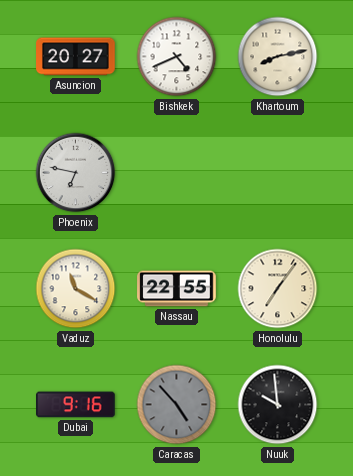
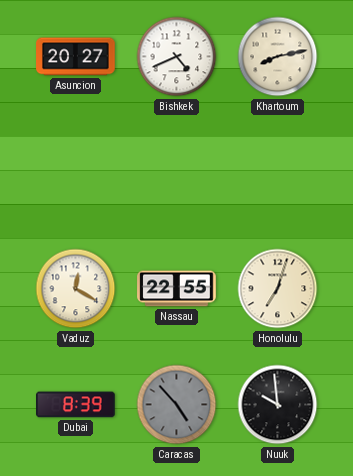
Phoenix: 6:47 -> none
Vaduz: 11:20 -> 12:20
Honolulu: 7:06 -> 7:03
Dubai: 9:16 -> 8:39
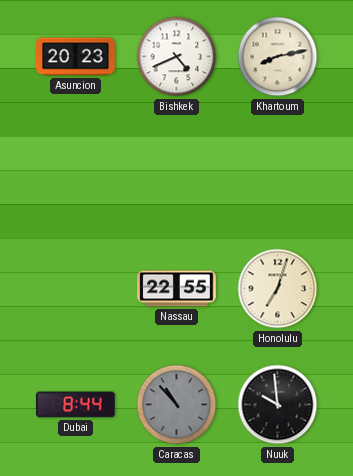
Asuncion: 20:27 -> 20:23
Vaduz: 12:20 -> none
Dubai: 8:39 -> 8:44
Caracas: 4:53 -> 10:53
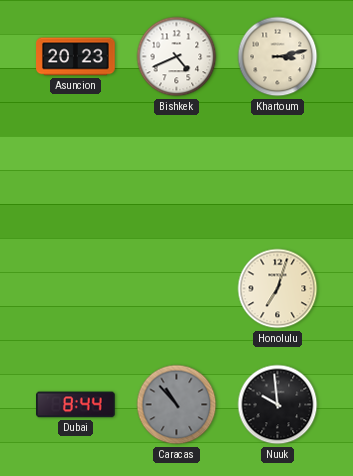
Khartoum: 8:13 -> 3:13
Nassau: 22:55 -> none
